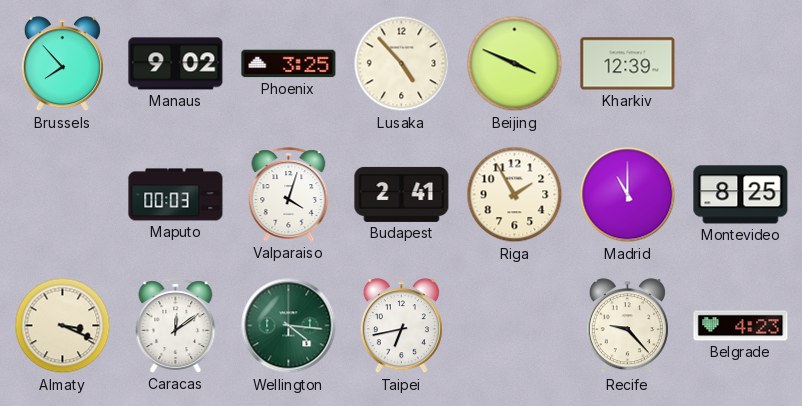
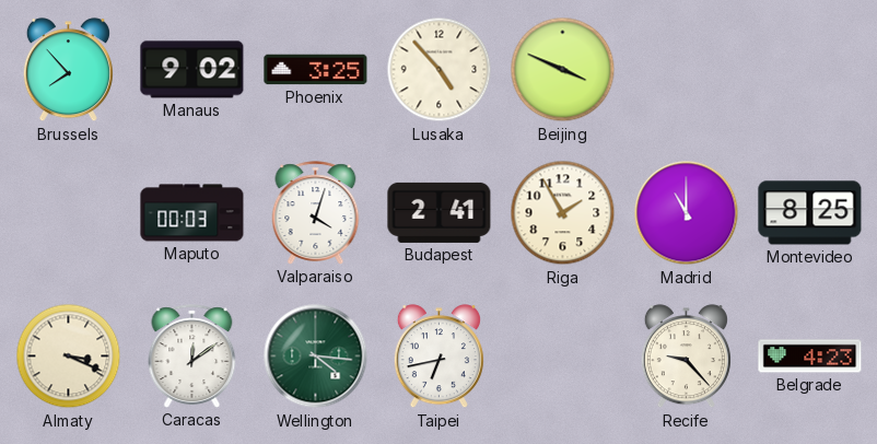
Kharkiv: 12:39 -> none
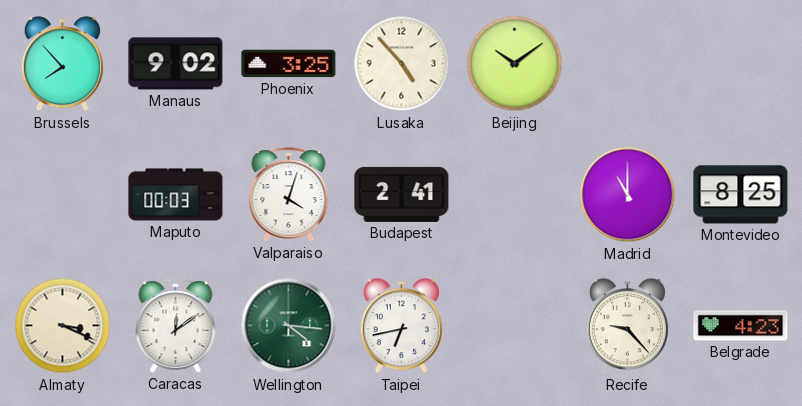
Beijing: 3:49 -> 10:09
Riga: 1:55 -> none
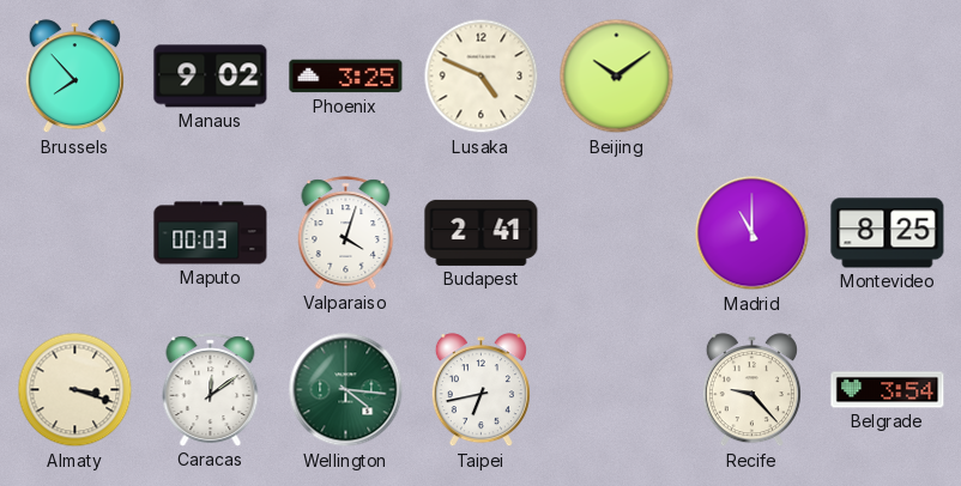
Lusaka: 4:53 -> 4:49
Almaty: 3:19 -> 3:18
Belgrade: 4:23 -> 3:54
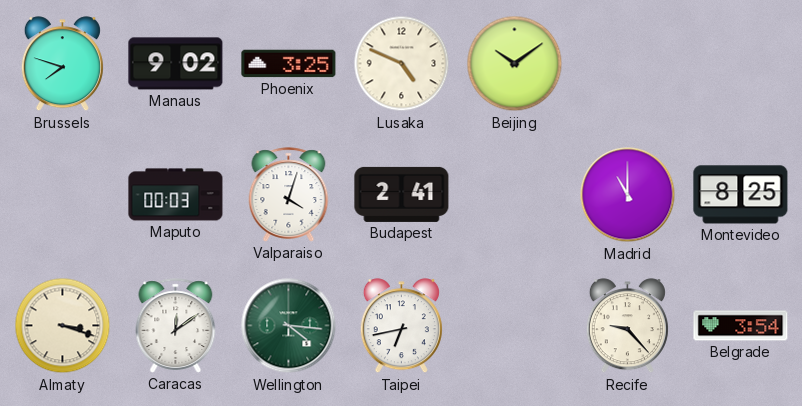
Brussels: 7:53 -> 7:48
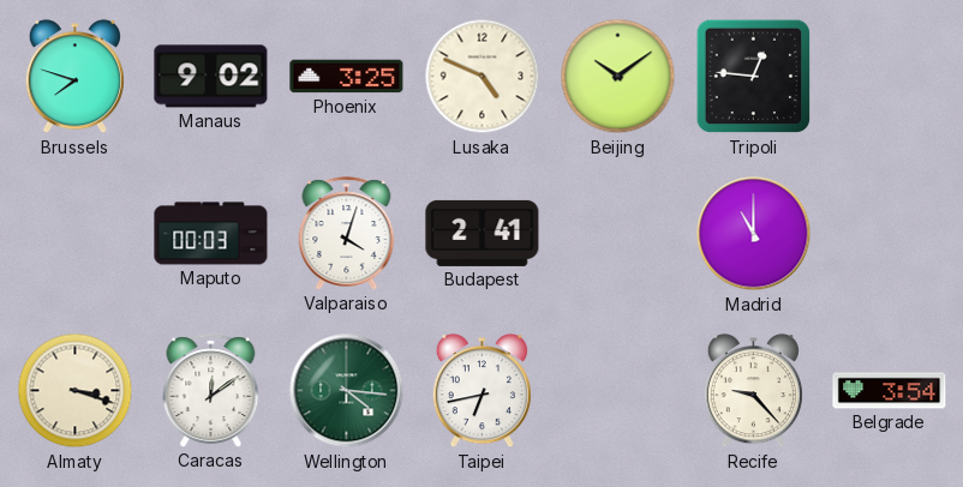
Tripoli: none -> 12:46
Montevideo: 8:25 -> none
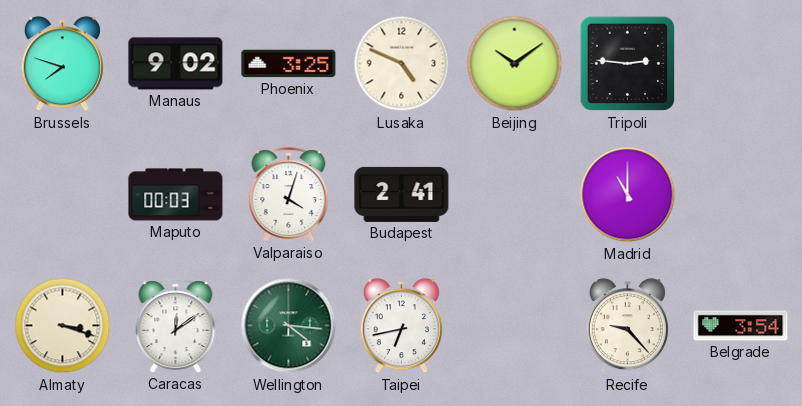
Tripoli: 12:46 -> 2:46
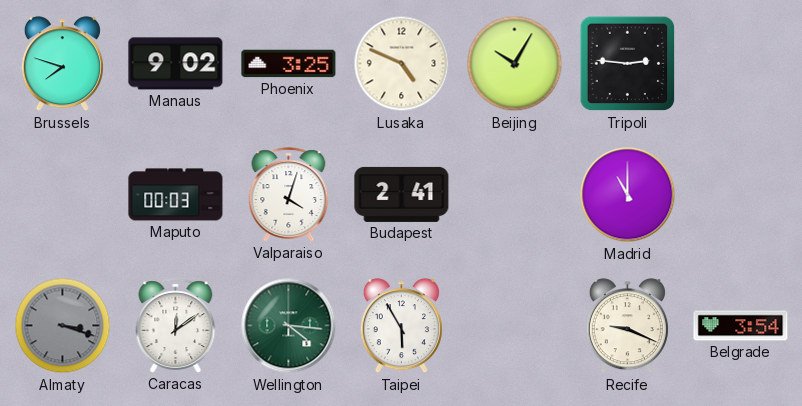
Beijing: 10:09 -> 10:05
Almaty dial: cream -> grey
Taipei: 6:43 -> 5:55
Recife: 9:23 -> 9:19
